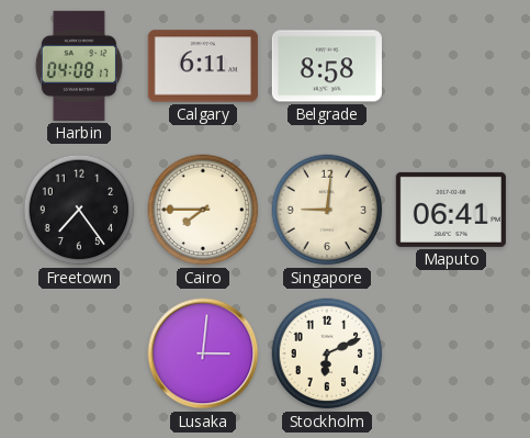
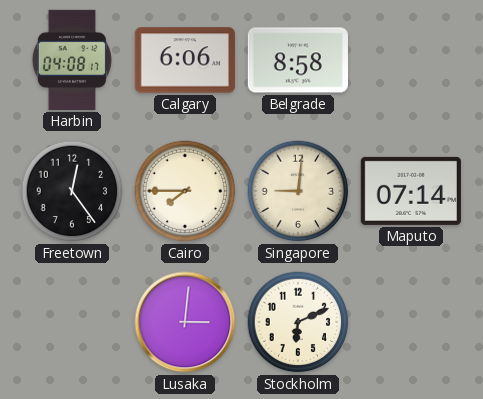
Calgary: 6:11 -> 6:06
Freetown: 7:24 -> 12:24
Maputo: 06:41 -> 07:14
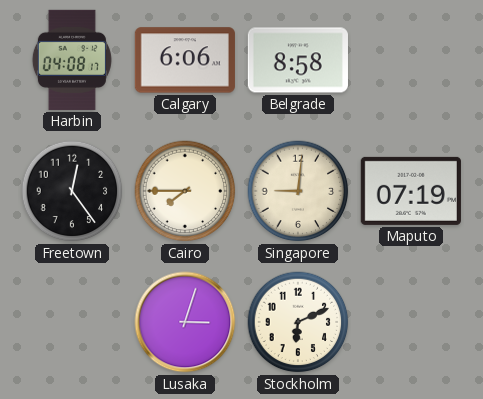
Maputo: 07:14 -> 07:19
Lusaka: 3:01 -> 3:03
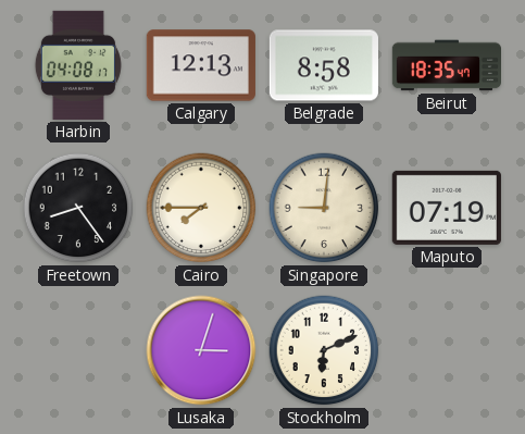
Calgary: 6:06 -> 12:13
Beirut: none -> 18:35
Freetown: 12:24 -> 8:24
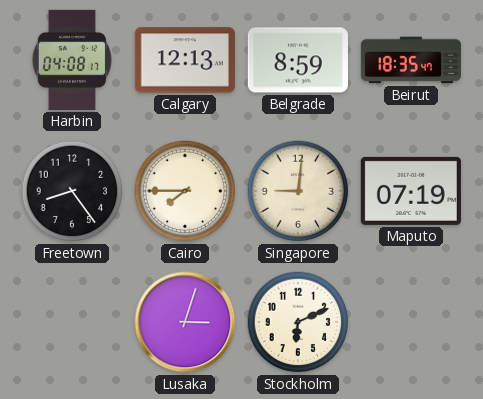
Belgrade: 8:58 -> 8:59
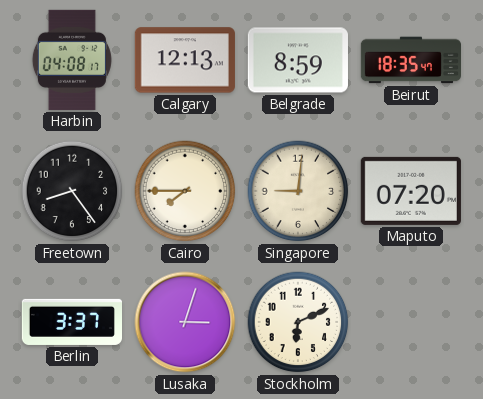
Maputo: 07:19 -> 07:20
Berlin: none -> 3:37
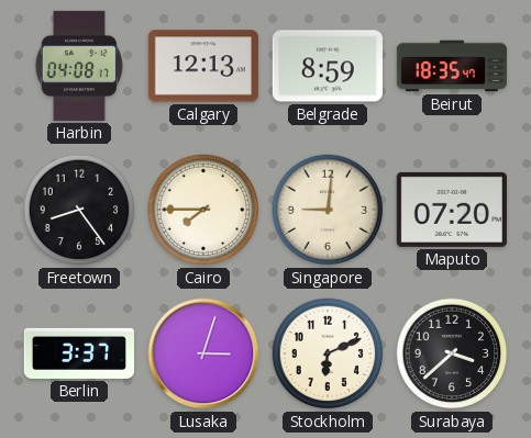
Surabaya: none -> 3:38
